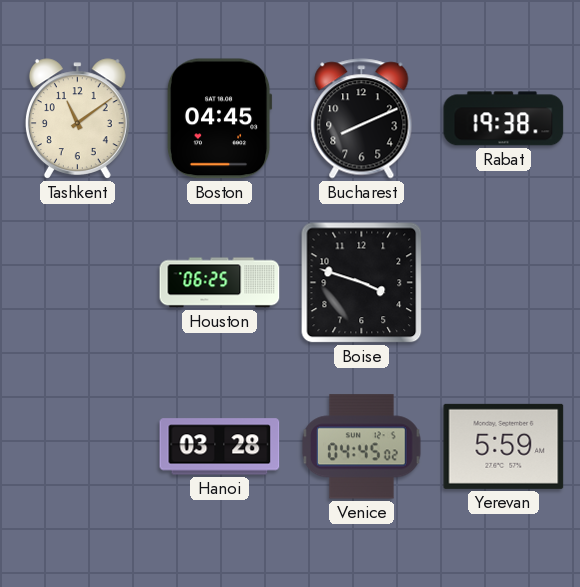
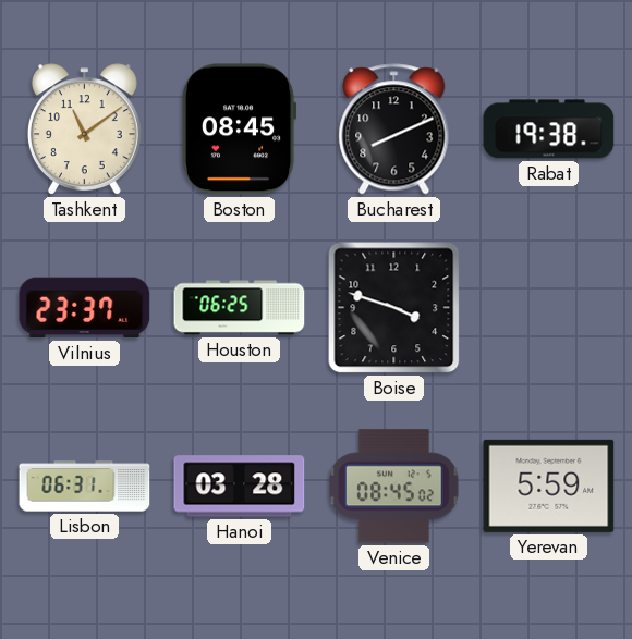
Boston: 04:45 -> 08:45
Vilnius: none -> 23:37
Lisbon: none -> 06:31
Venice: 04:45 -> 08:45
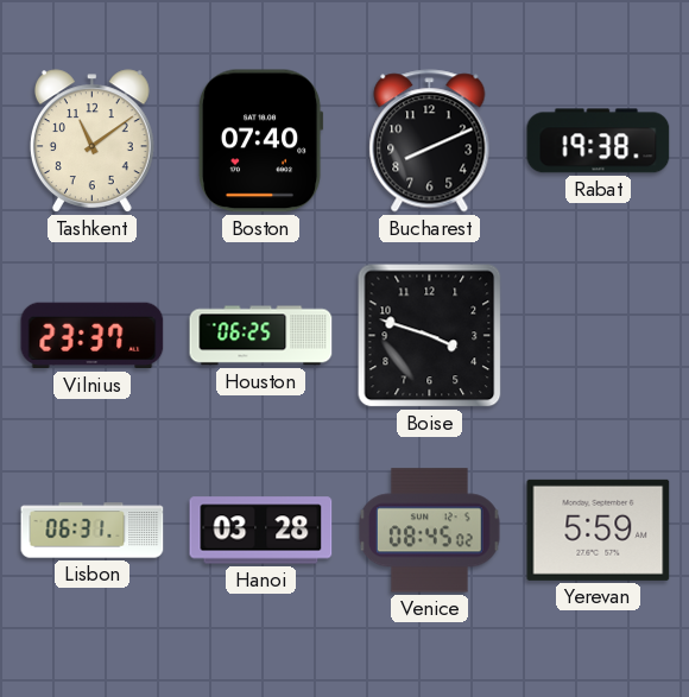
Boston: 08:45 -> 07:40
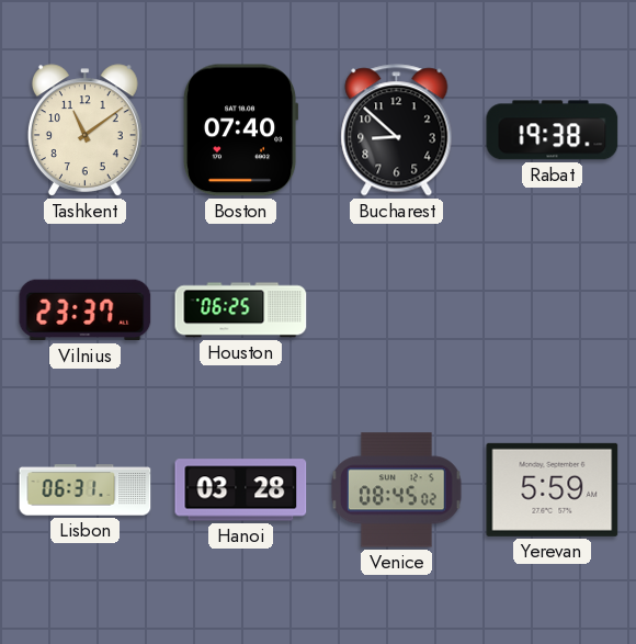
Bucharest: 8:11 -> 8:52
Boise: 3:48 -> none
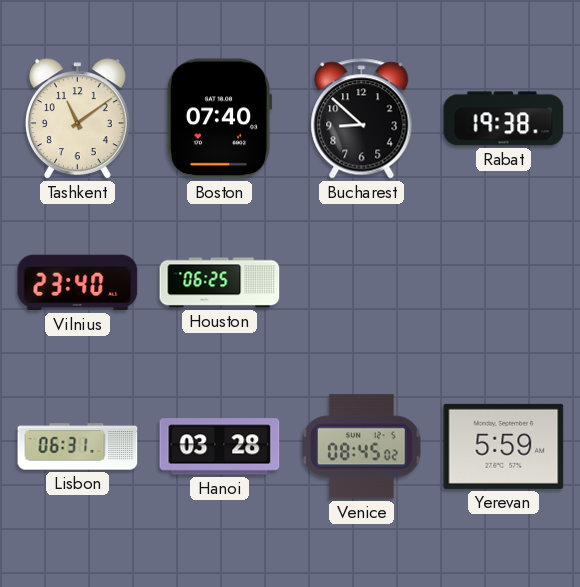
Vilnius: 23:37 -> 23:40
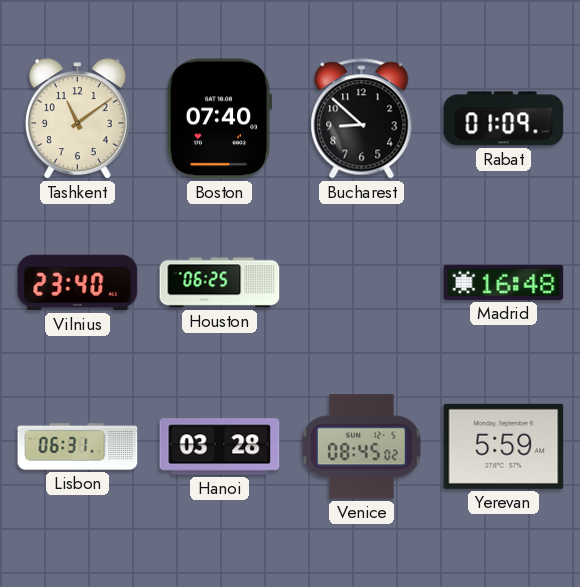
Rabat: 19:38 -> 01:09
Madrid: none -> 16:48
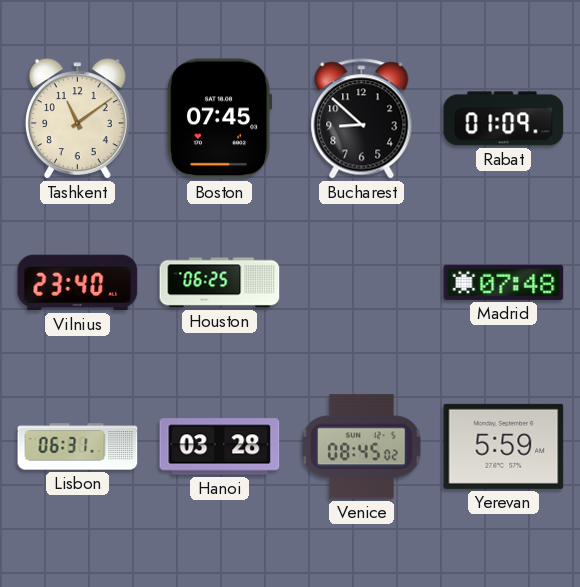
Boston: 07:40 -> 07:45
Madrid: 16:48 -> 07:48
